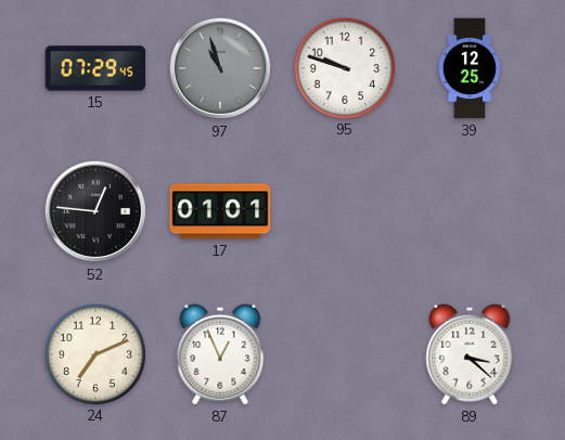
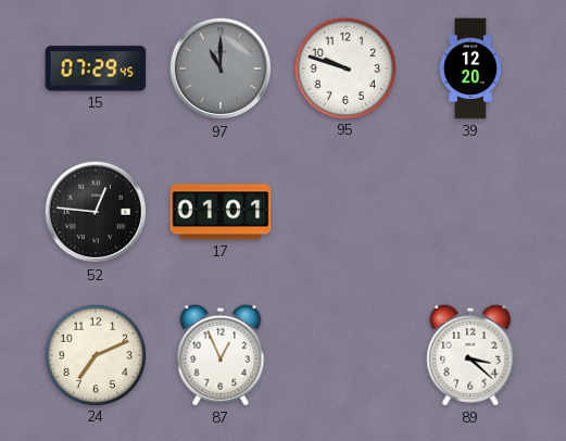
97: 10:57 -> 11:00
39: 12:25 -> 12:20
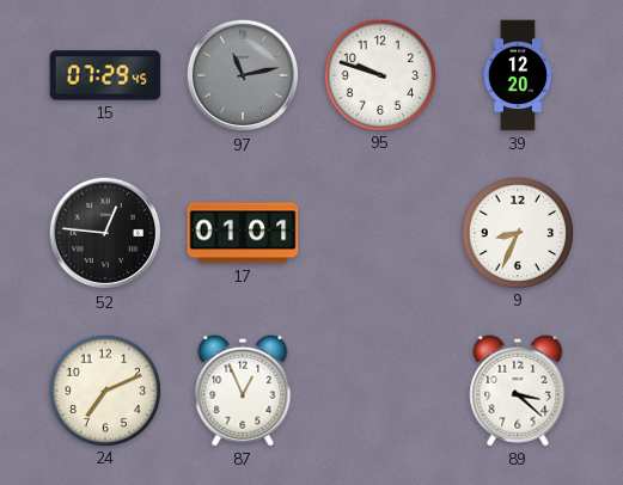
97: 11:00 -> 11:13
9: none -> 8:34
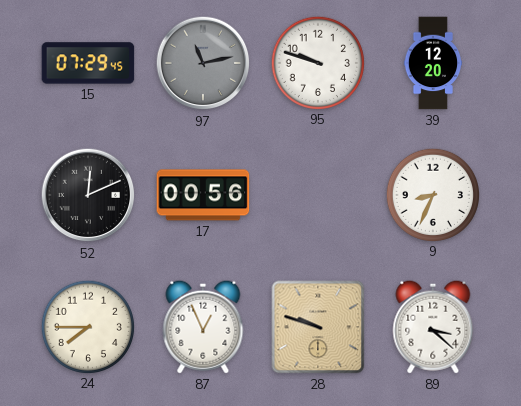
52: 12:46 -> 12:11
17: 01:01 -> 00:56
24: 7:11 -> 7:45
28: none -> 9:48
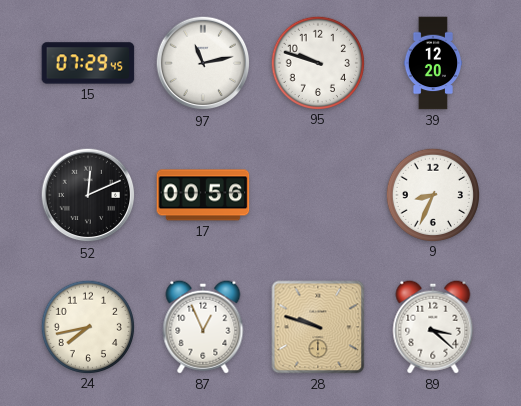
97 dial: grey -> white
24: 7:45 -> 7:43
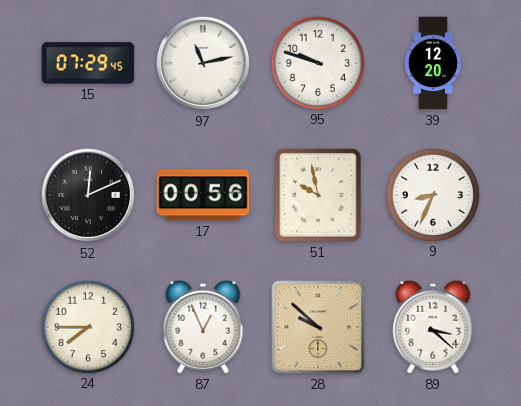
51: none -> 9:58
24: 7:43 -> 7:45
28: 9:48 -> 9:52
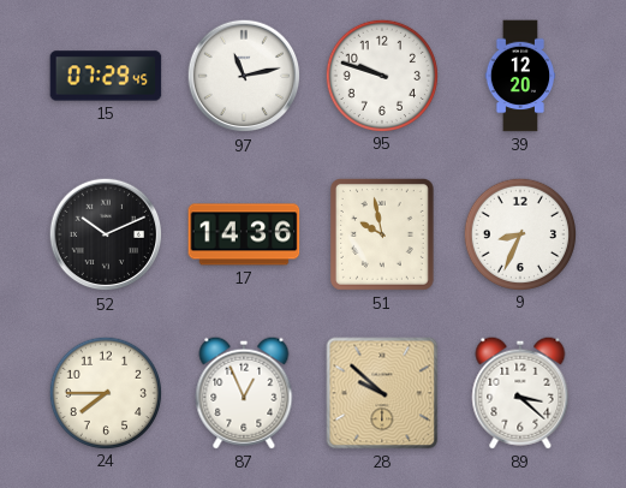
52: 12:11 -> 10:11
17: 00:56 -> 14:36
